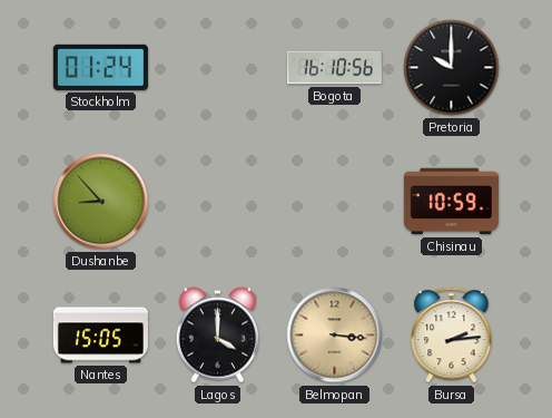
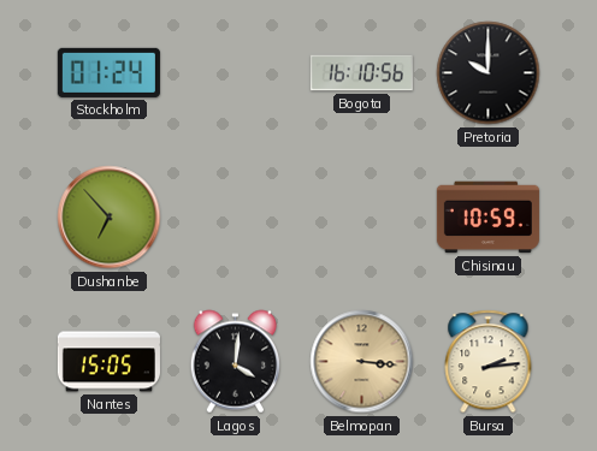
Dushanbe: 8:53 -> 6:53
Lagos: 4:00 -> 4:01
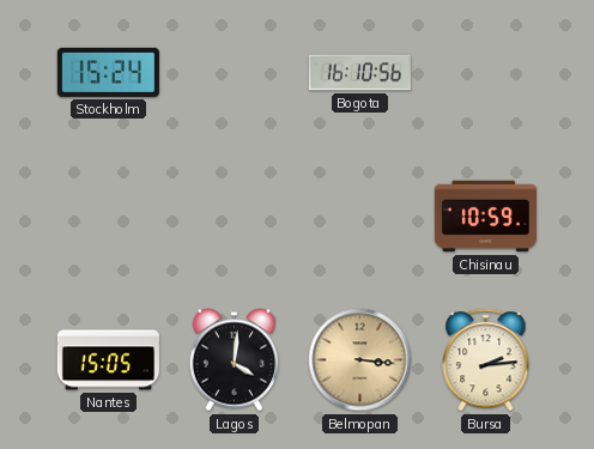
Stockholm: 01:24 -> 15:24
Pretoria: 10:00 -> none
Dushanbe: 6:53 -> none
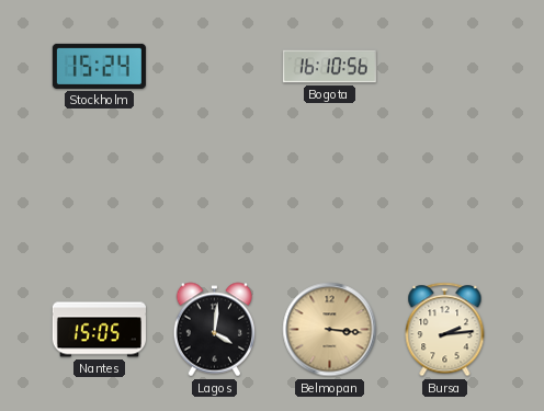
Chisinau: 10:59 -> none
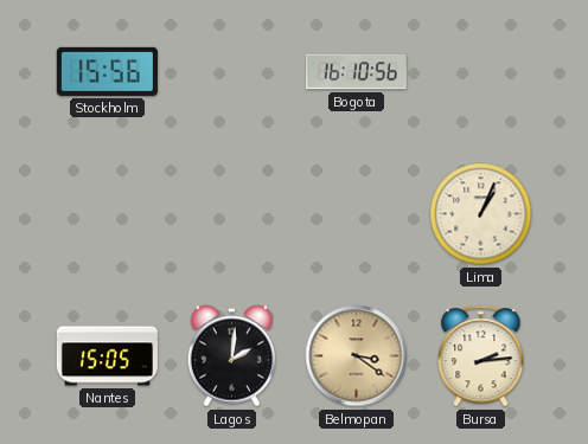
Stockholm: 15:24 -> 15:56
Lima: none -> 1:04
Lagos: 4:01 -> 2:01
Belmopan: 3:16 -> 3:21
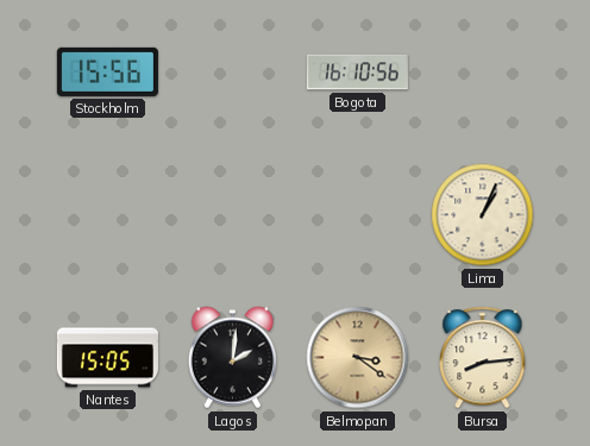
Bursa: 2:14 -> 8:14
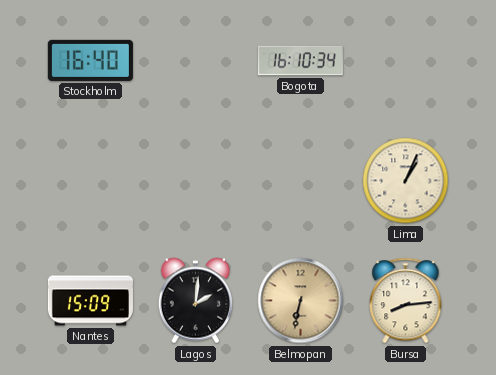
Stockholm: 15:56 -> 16:40
Bogota: 16:10:56 -> 16:10:34
Nantes: 15:05 -> 15:09
Belmopan: 3:21 -> 6:32
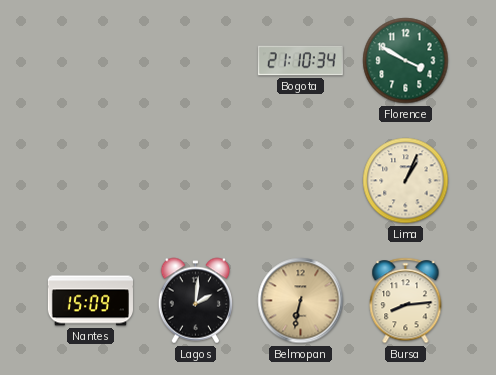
Stockholm: 16:40 -> none
Bogota: 16:10 -> 21:10
Florence: none -> 3:50
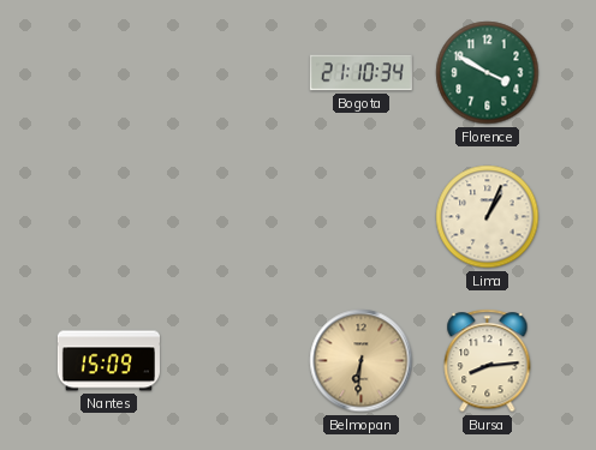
Lagos: 2:01 -> none
Belmopan: 6:32 -> 6:31
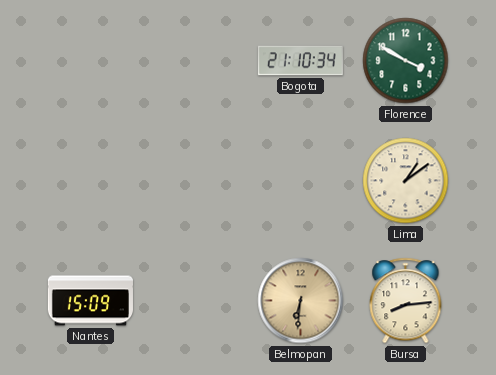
Lima: 1:04 -> 1:09
